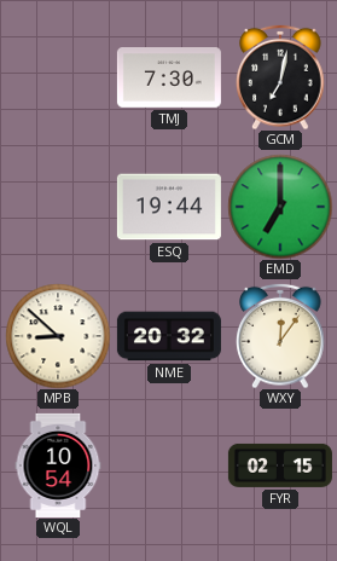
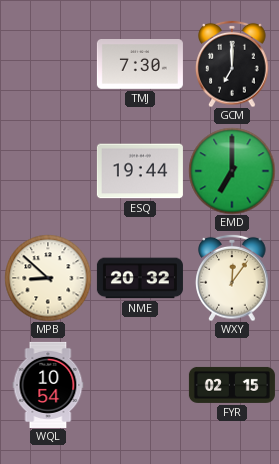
GCM: 7:02 -> 7:00
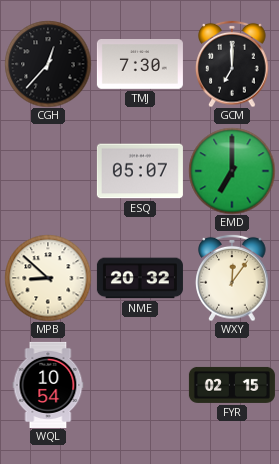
CGH: none -> 12:37
ESQ: 19:44 -> 05:07
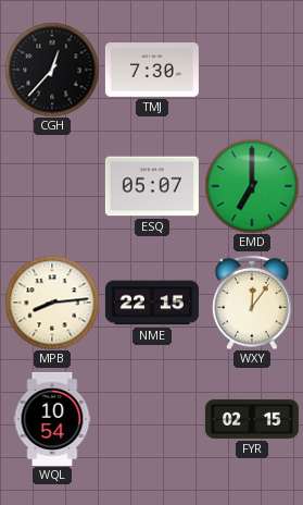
GCM: 7:00 -> none
MPB: 8:52 -> 8:14
NME: 20:32 -> 22:15
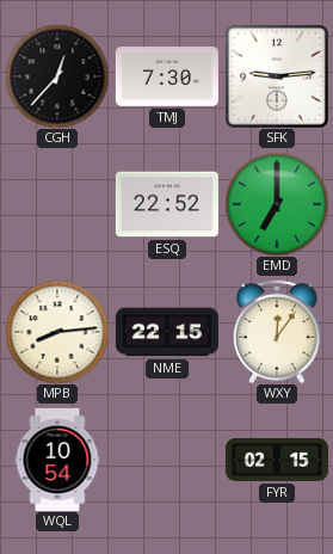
SFK: none -> 9:14
ESQ: 05:07 -> 22:52
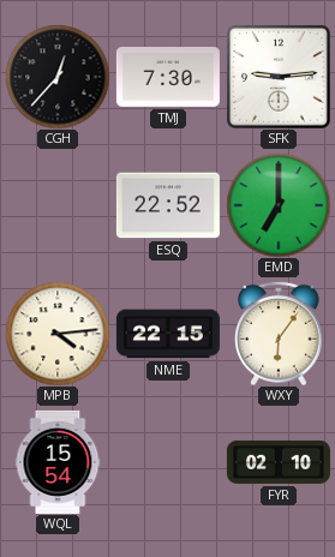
MPB: 8:14 -> 4:14
WXY: 12:06 -> 6:06
WQL: 10:54 -> 15:54
FYR: 02:15 -> 02:10
